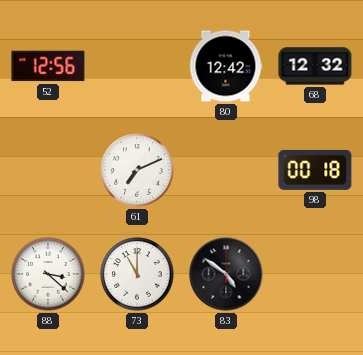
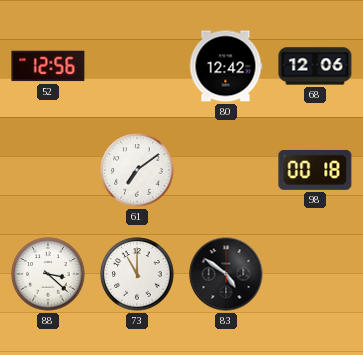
68: 12:32 -> 12:06
61: 7:11 -> 7:09
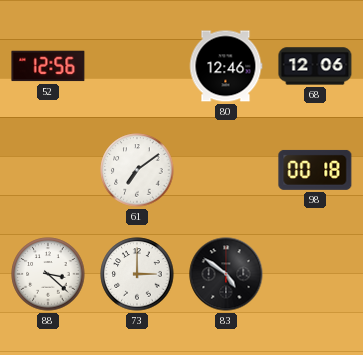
80: 12:42 -> 12:46
73: 11:00 -> 3:00
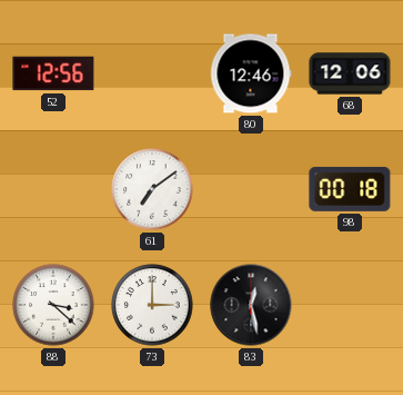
83: 4:51 -> 12:28
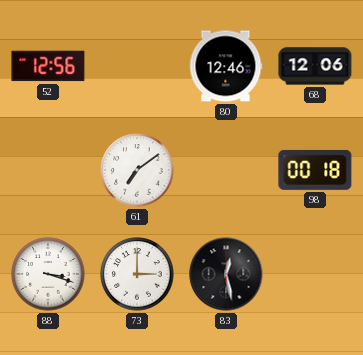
88: 3:22 -> 3:18
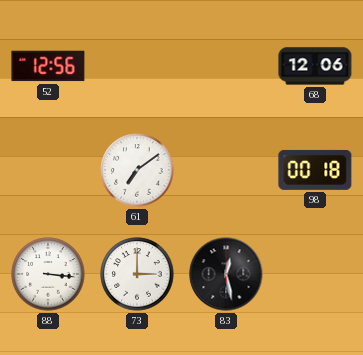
80: 12:46 -> none
88: 3:18 -> 3:16
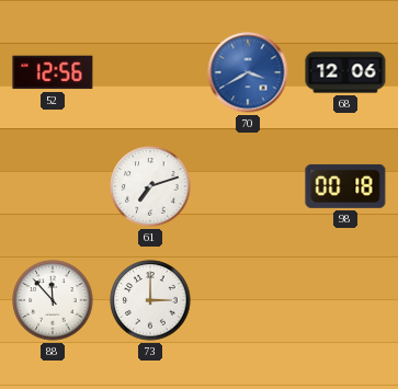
70: none -> 3:40
61: 7:09 -> 7:12
88: 3:16 -> 11:53
83: 12:28 -> none
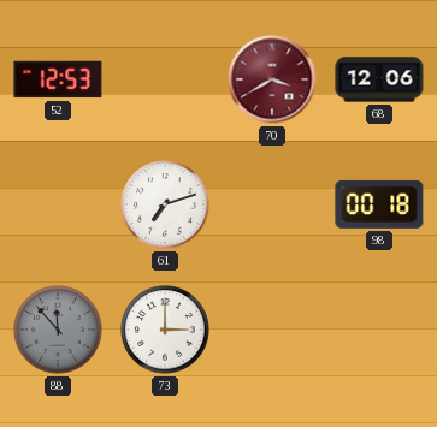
52: 12:56 -> 12:53
70 dial: blue -> burgundy
88 dial: white -> grey
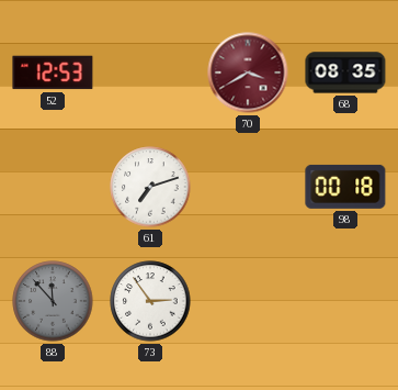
68: 12:06 -> 08:35
73: 3:00 -> 2:54
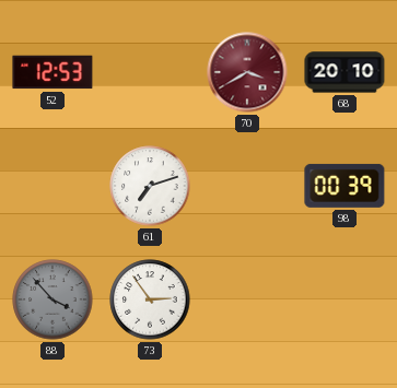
68: 08:35 -> 20:10
98: 00:18 -> 00:39
88: 11:53 -> 3:53
